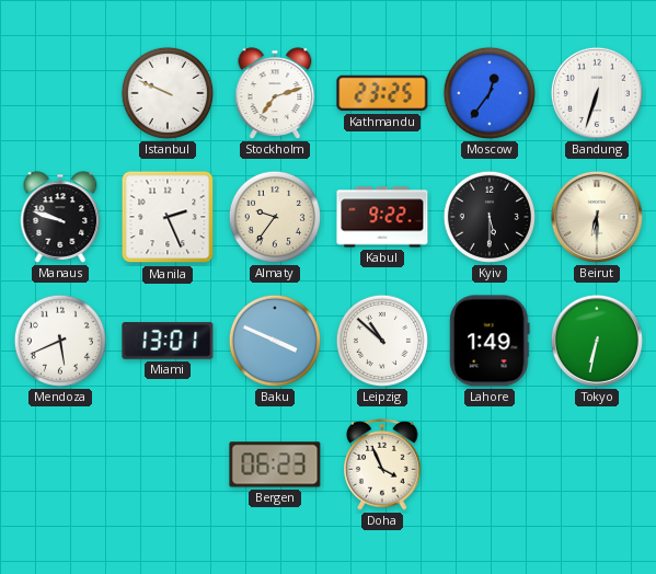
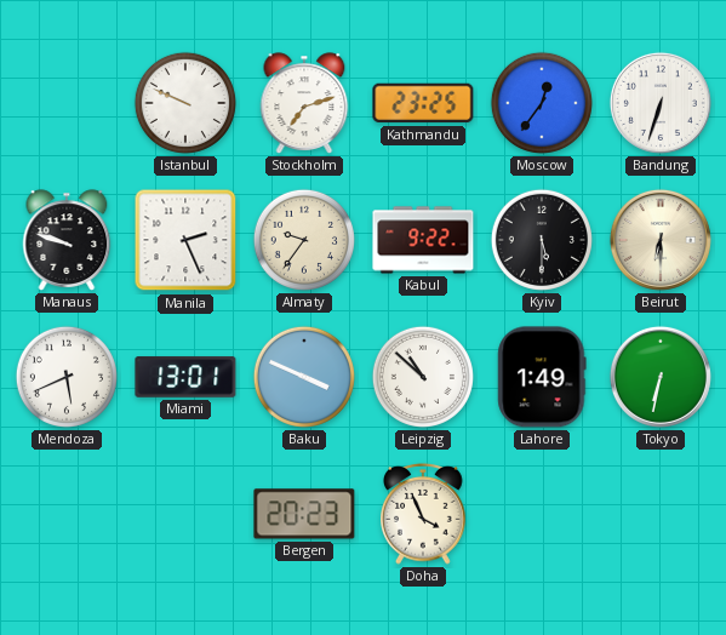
Bergen: 06:23 -> 20:23
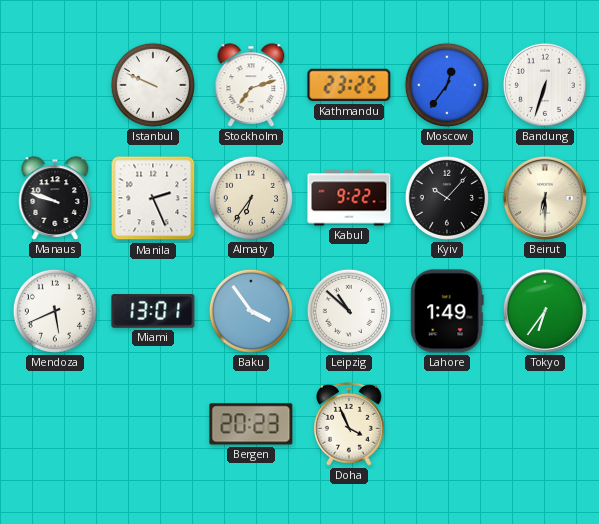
Almaty: 9:36 -> 6:36
Kyiv: 5:30 -> 10:07
Baku: 3:49 -> 3:54
Tokyo: 6:32 -> 6:36
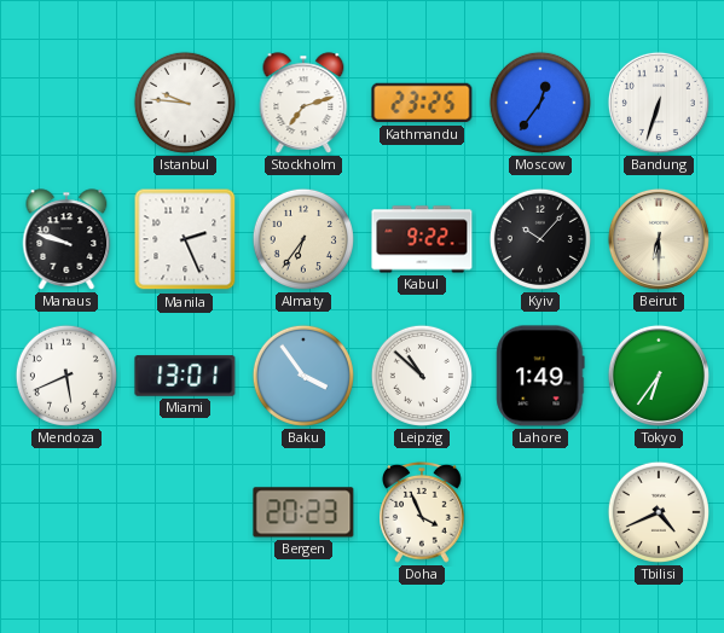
Istanbul: 9:49 -> 9:46
Tbilisi: none -> 4:41
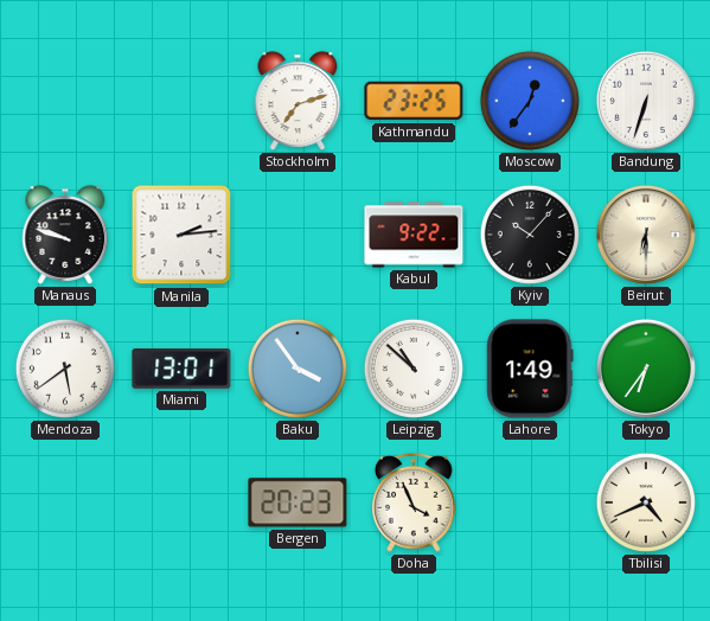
Istanbul: 9:46 -> none
Manila: 2:26 -> 2:14
Almaty: 6:36 -> none
Mendoza: 5:41 -> 5:39
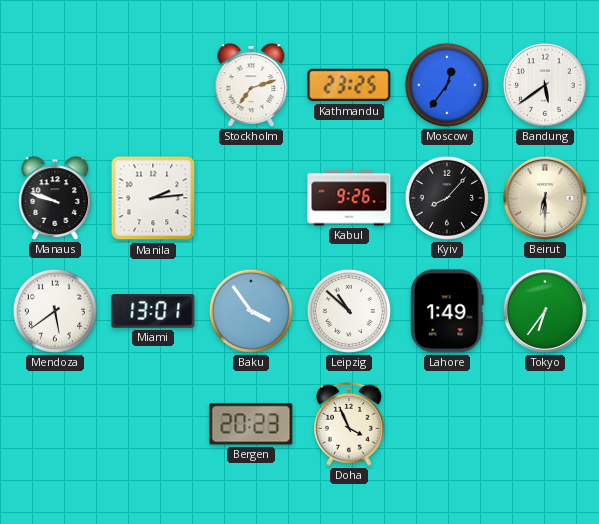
Bandung: 6:33 -> 5:39
Kabul: 9:22 -> 9:26
Kyiv: 10:07 -> 8:07
Tbilisi: 4:41 -> none
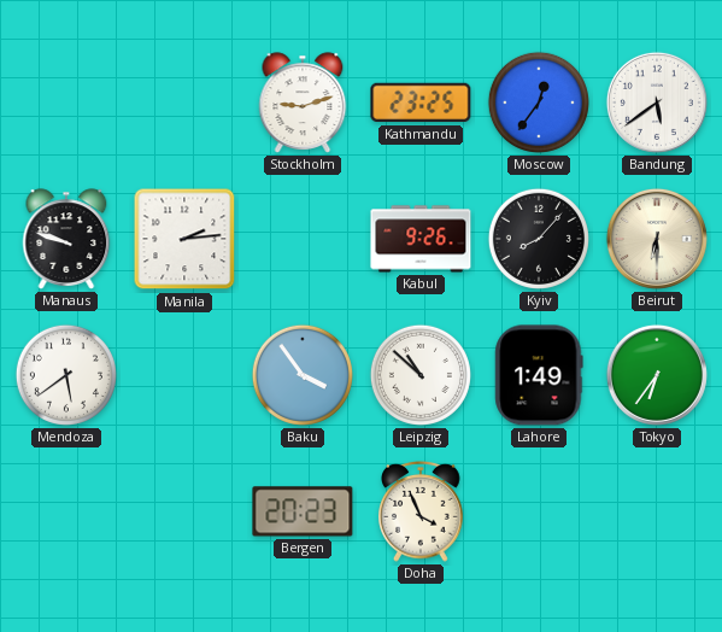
Stockholm: 7:12 -> 9:12
Miami: 13:01 -> none
